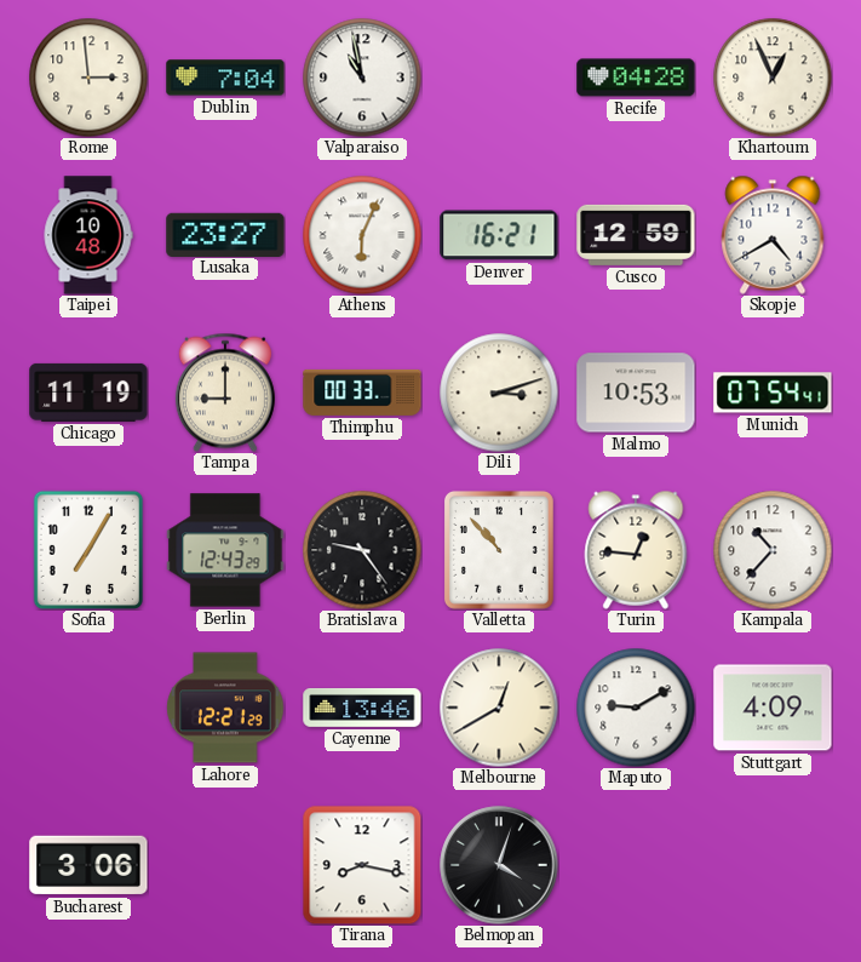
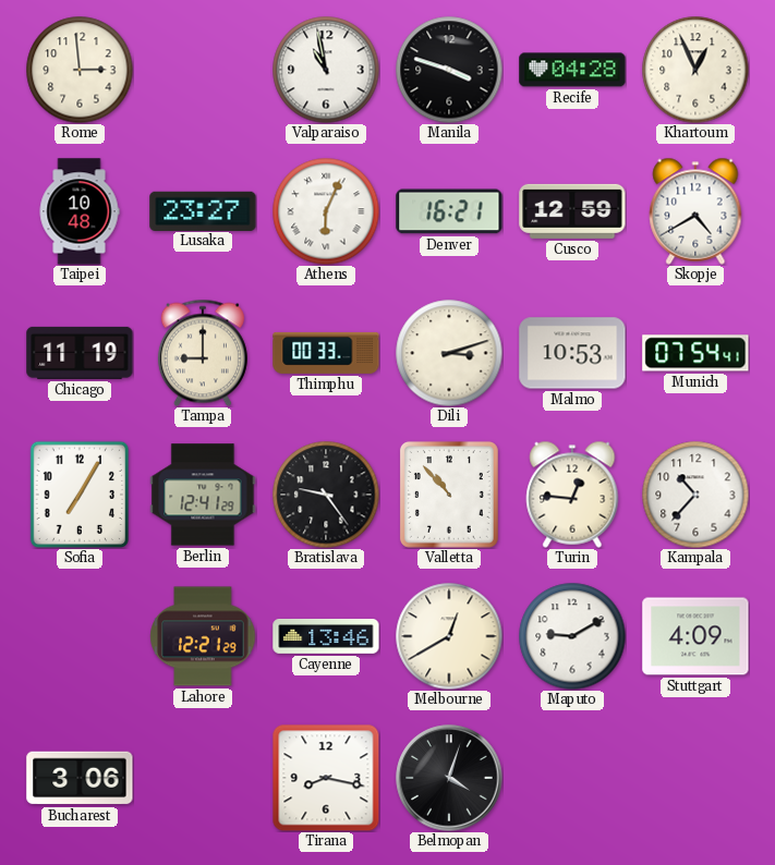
Dublin: 7:04 -> none
Manila: none -> 3:48
Berlin: 12:43 -> 12:41
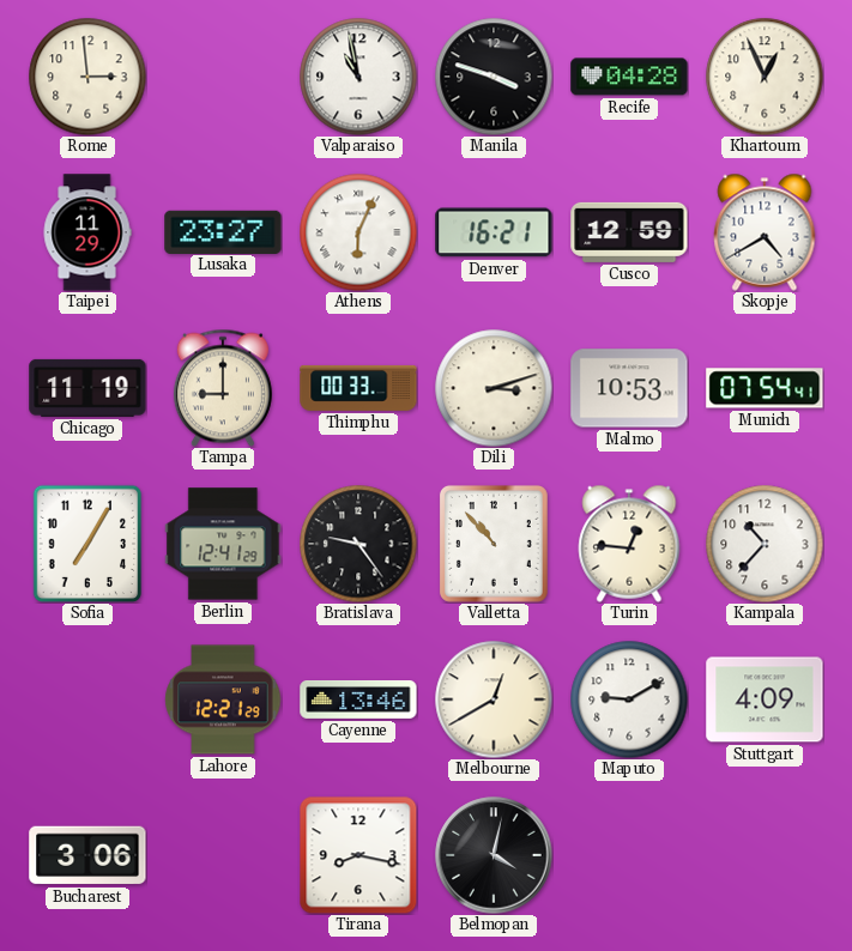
Taipei: 10:48 -> 11:29
Belmopan: 4:03 -> 4:02
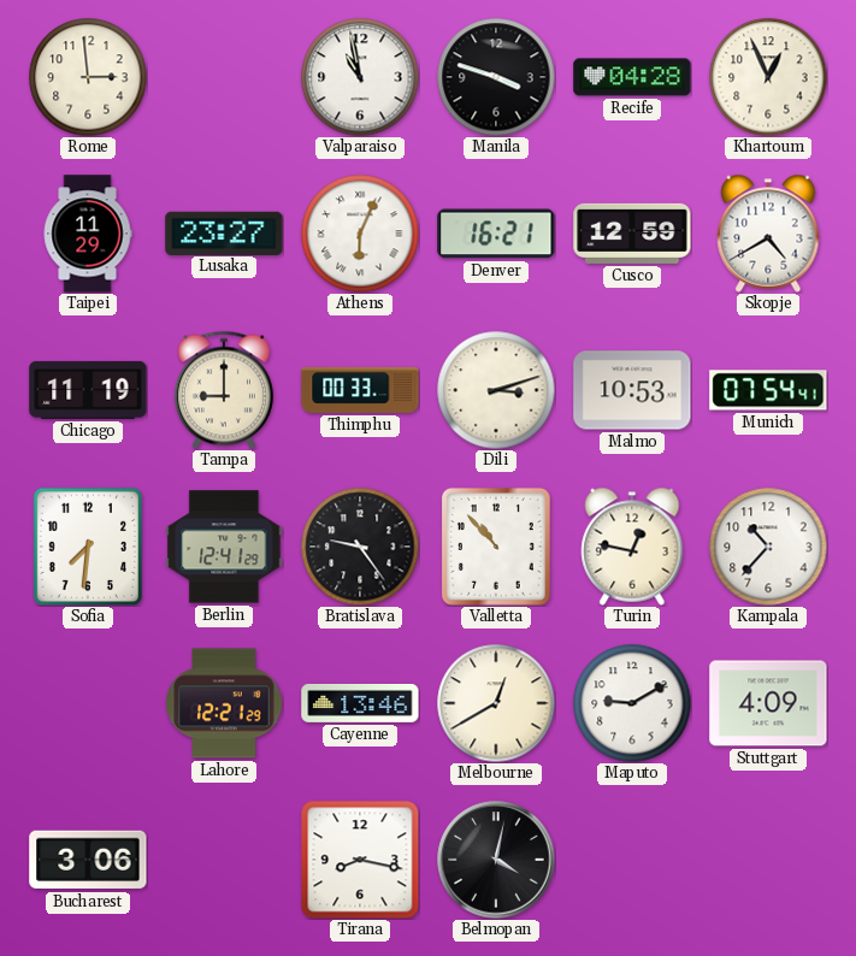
Sofia: 7:05 -> 7:31
Turin: 12:46 -> 12:47
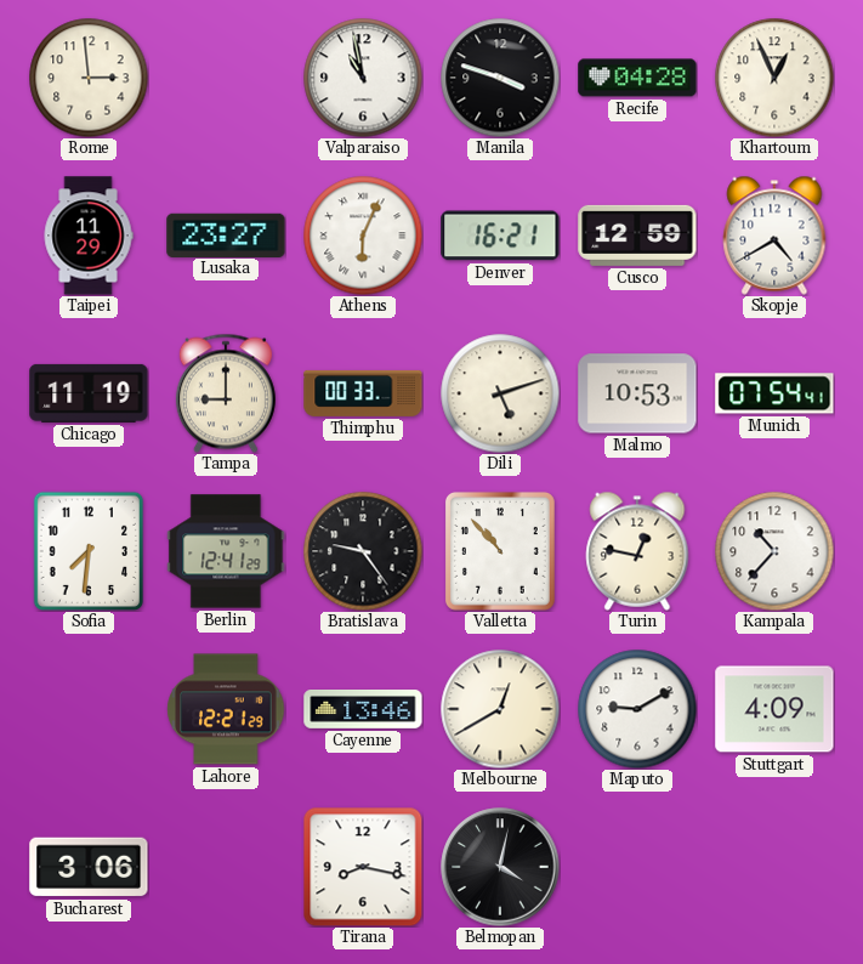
Dili: 3:12 -> 5:12
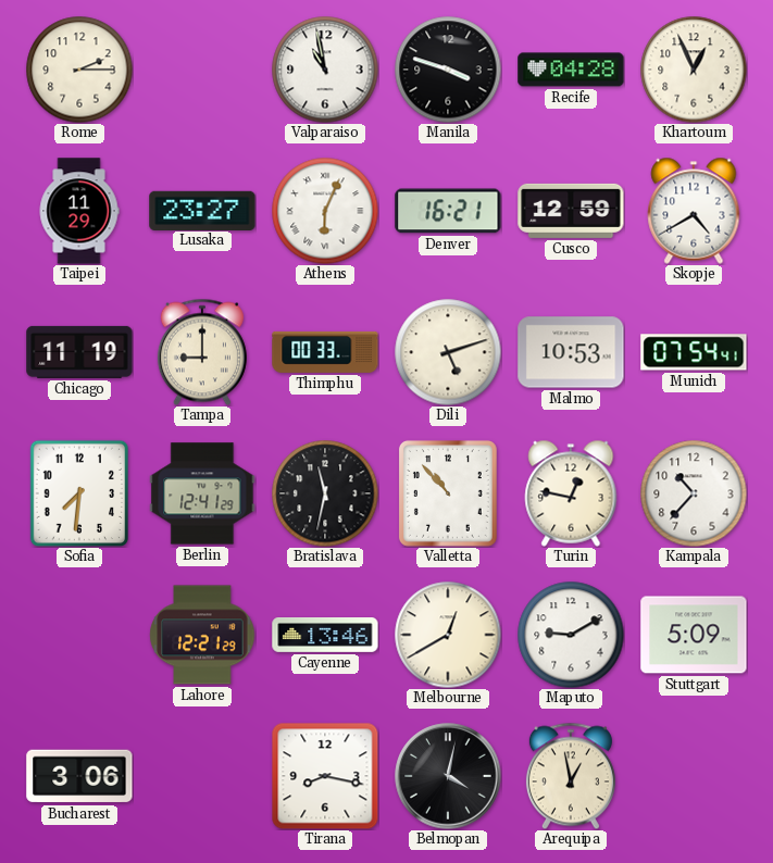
Rome: 2:59 -> 2:15
Bratislava: 9:24 -> 11:32
Stuttgart: 4:09 -> 5:09
Arequipa: none -> 12:58
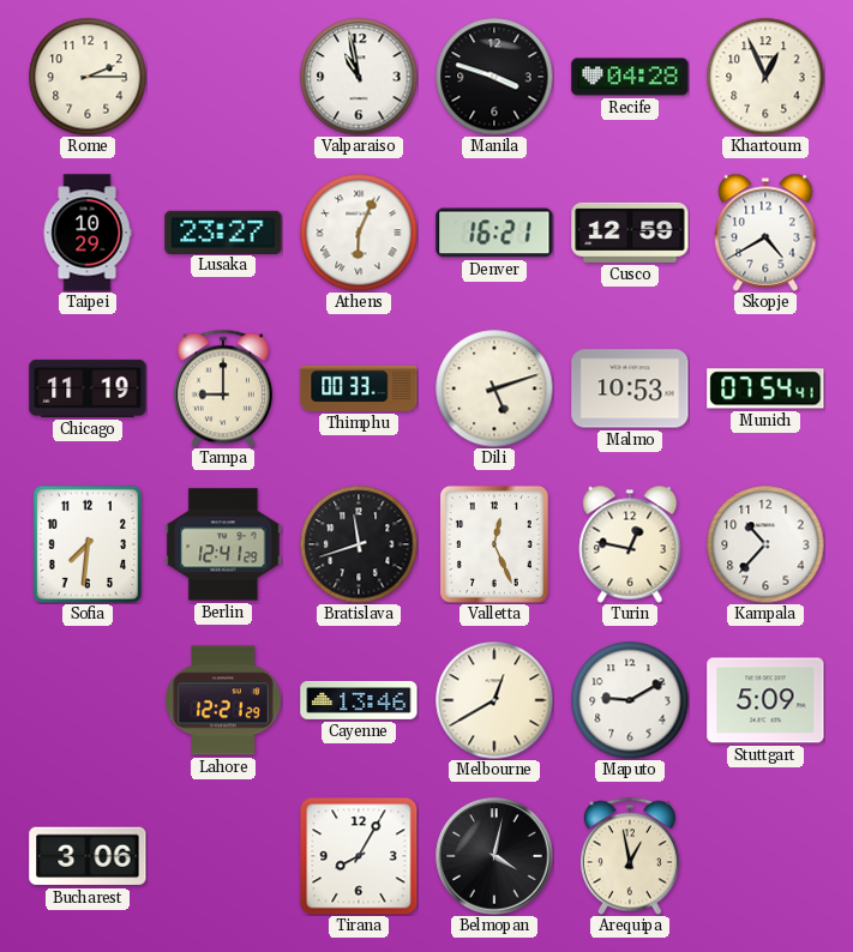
Taipei: 11:29 -> 10:29
Bratislava: 11:32 -> 11:42
Valletta: 10:53 -> 12:26
Tirana: 8:17 -> 8:05
